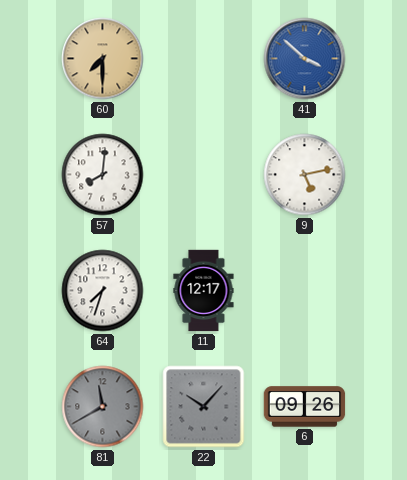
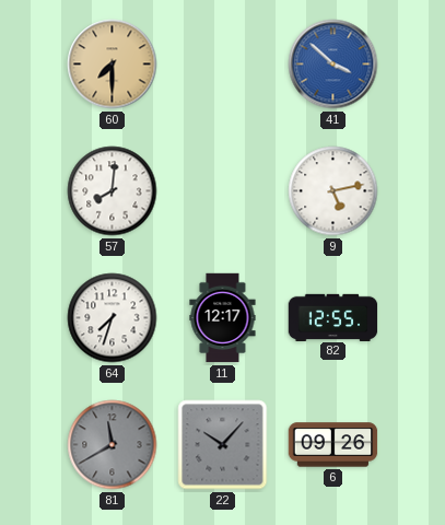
82: none -> 12:55
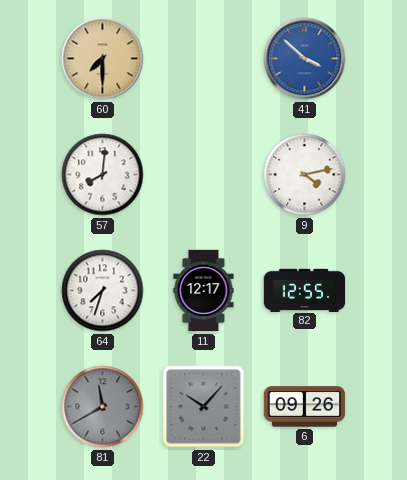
9: 5:13 -> 4:13
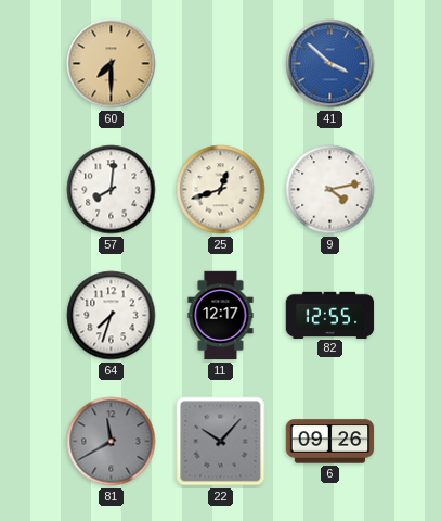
25: none -> 12:42
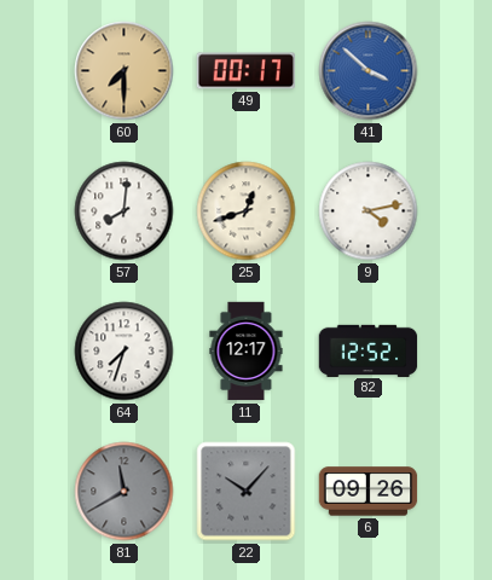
49: none -> 00:17
82: 12:55 -> 12:52
